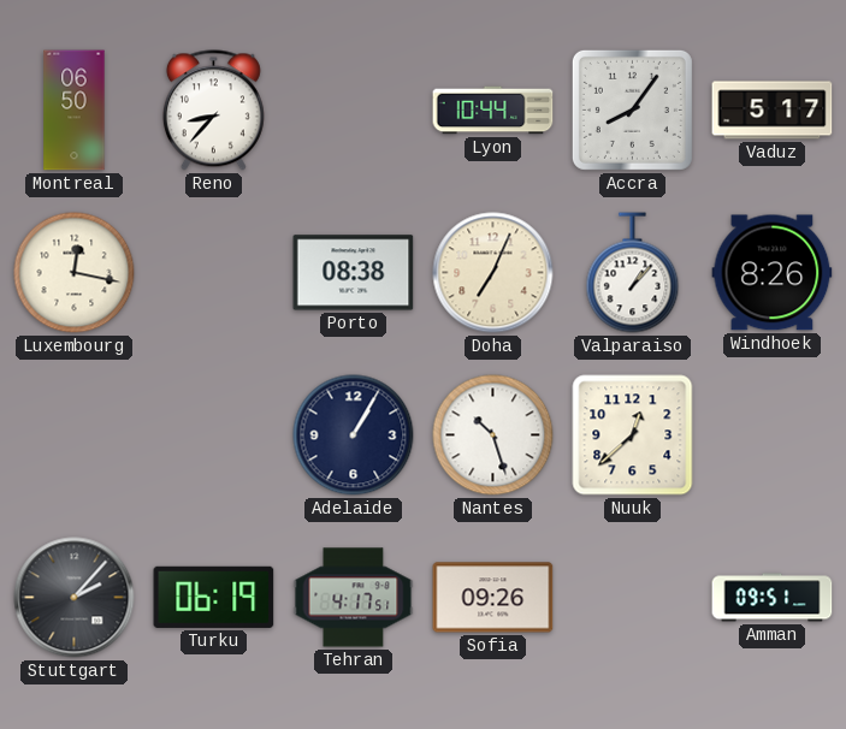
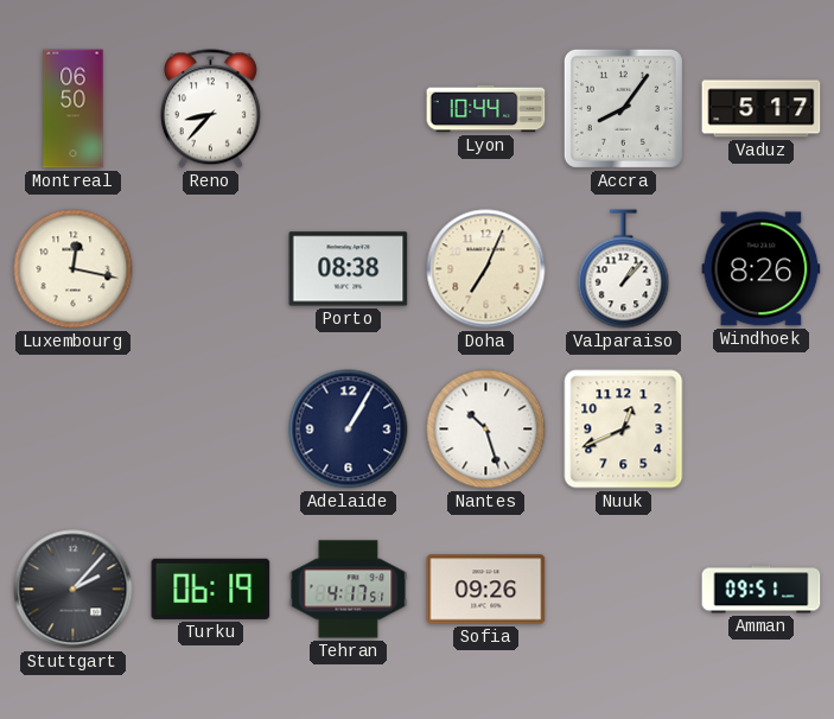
Nuuk: 12:38 -> 12:41
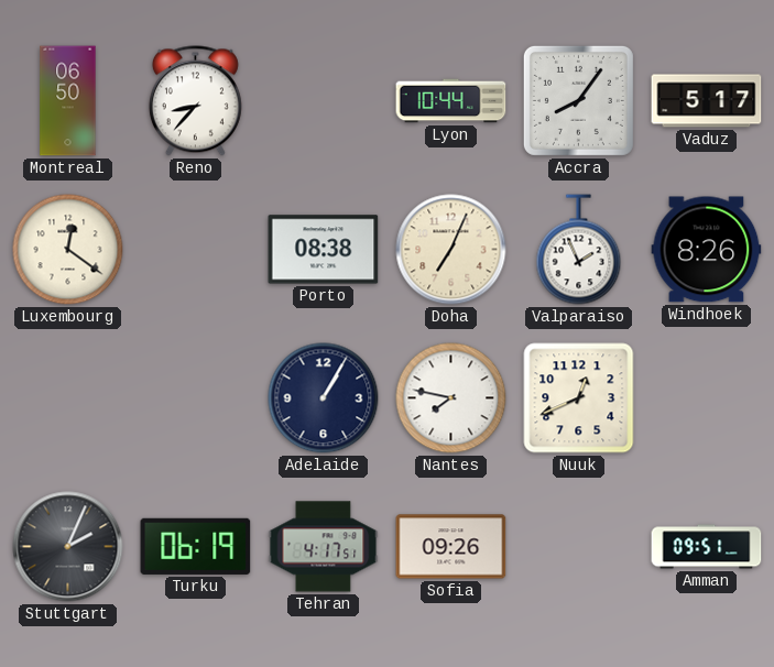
Luxembourg: 12:17 -> 12:21
Valparaiso: 1:07 -> 1:56
Nantes: 10:27 -> 7:47
Stuttgart: 2:07 -> 2:04
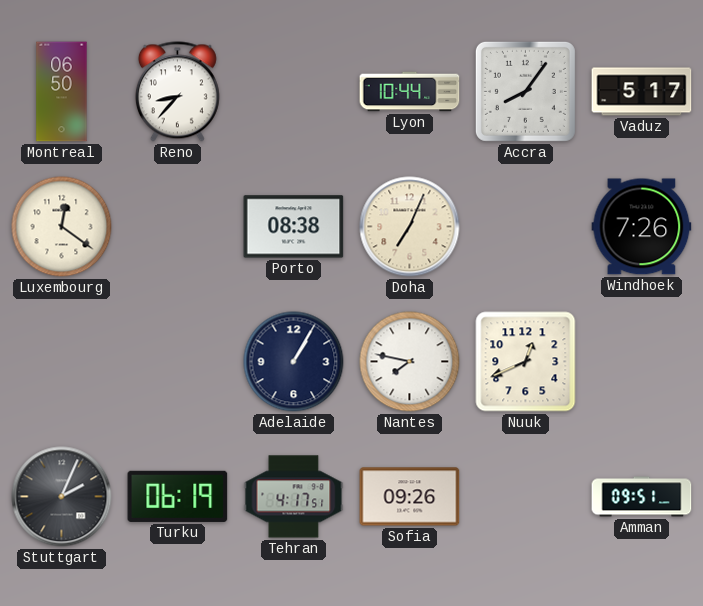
Valparaiso: 1:56 -> none
Windhoek: 8:26 -> 7:26
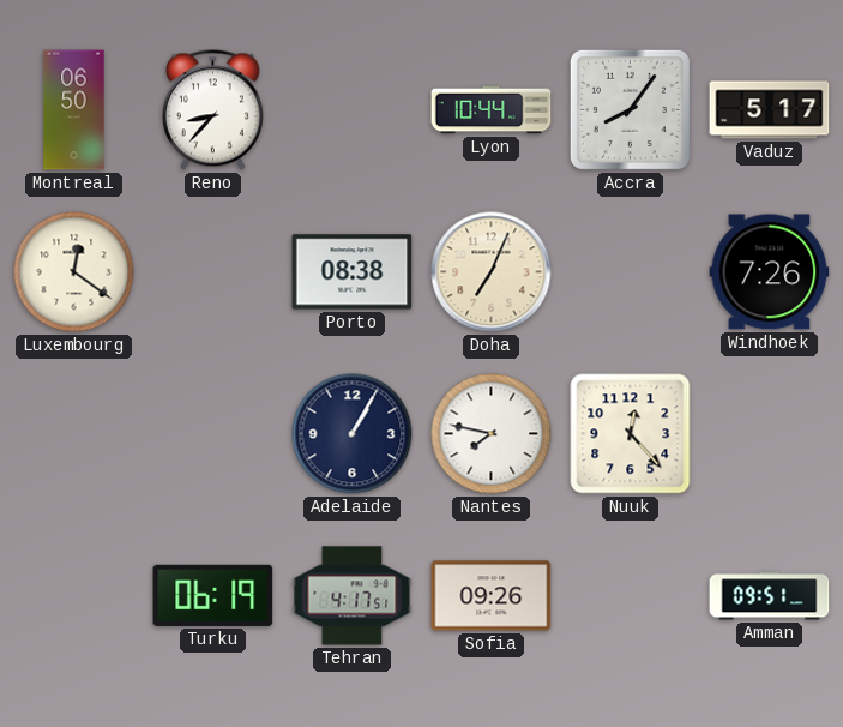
Nuuk: 12:41 -> 12:23
Stuttgart: 2:04 -> none
